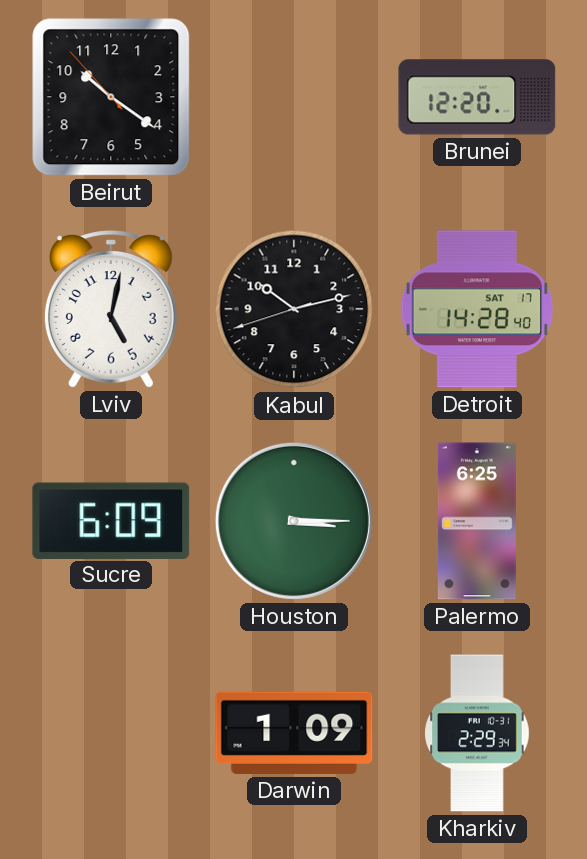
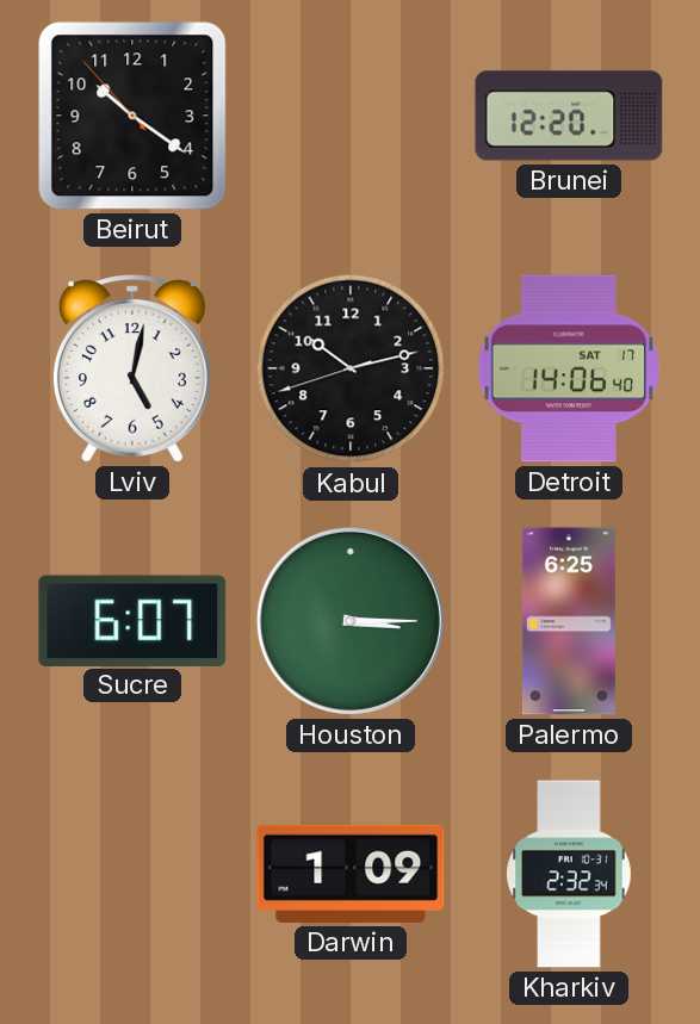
Detroit: 14:28 -> 14:06
Sucre: 6:09 -> 6:07
Kharkiv: 2:29 -> 2:32
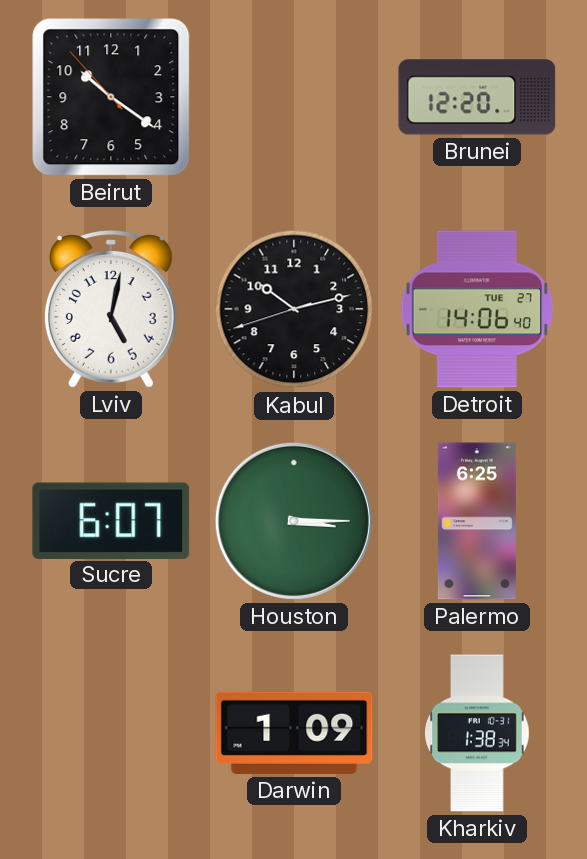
Detroit date: SAT 17 -> TUE 27
Kharkiv: 2:32 -> 1:38
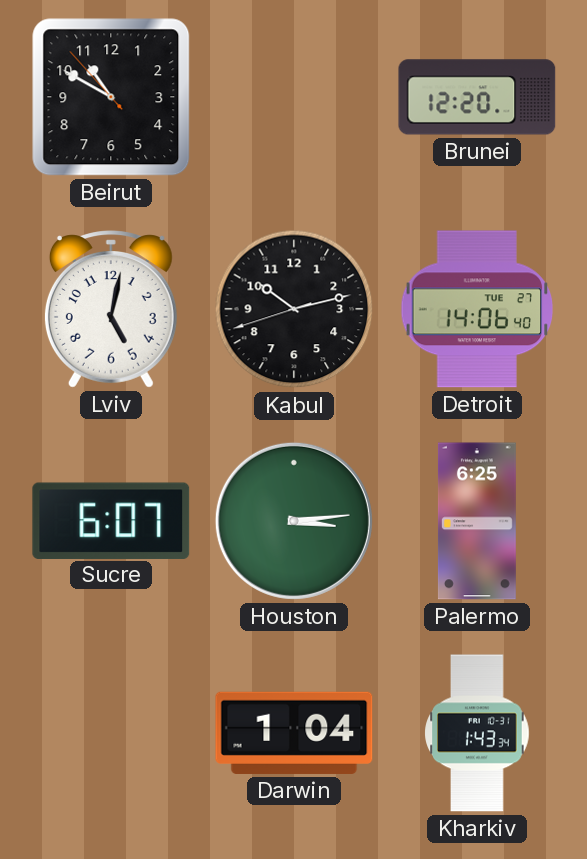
Beirut: 10:20 -> 10:49
Houston: 3:15 -> 3:14
Darwin: 1:09 -> 1:04
Kharkiv: 1:38 -> 1:43
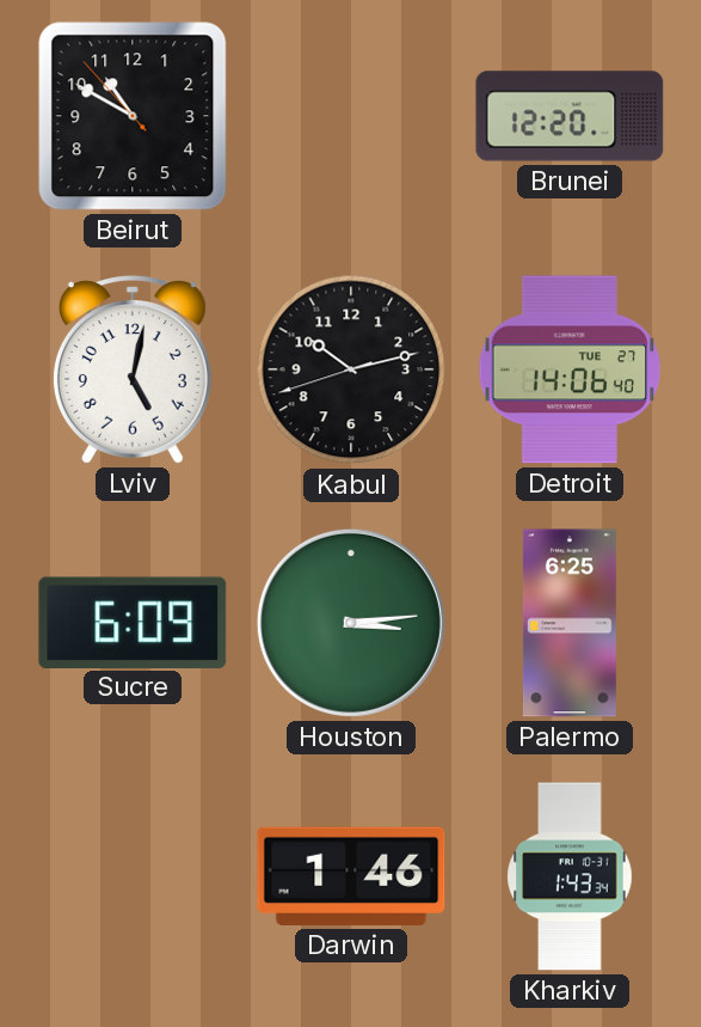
Sucre: 6:07 -> 6:09
Darwin: 1:04 -> 1:46
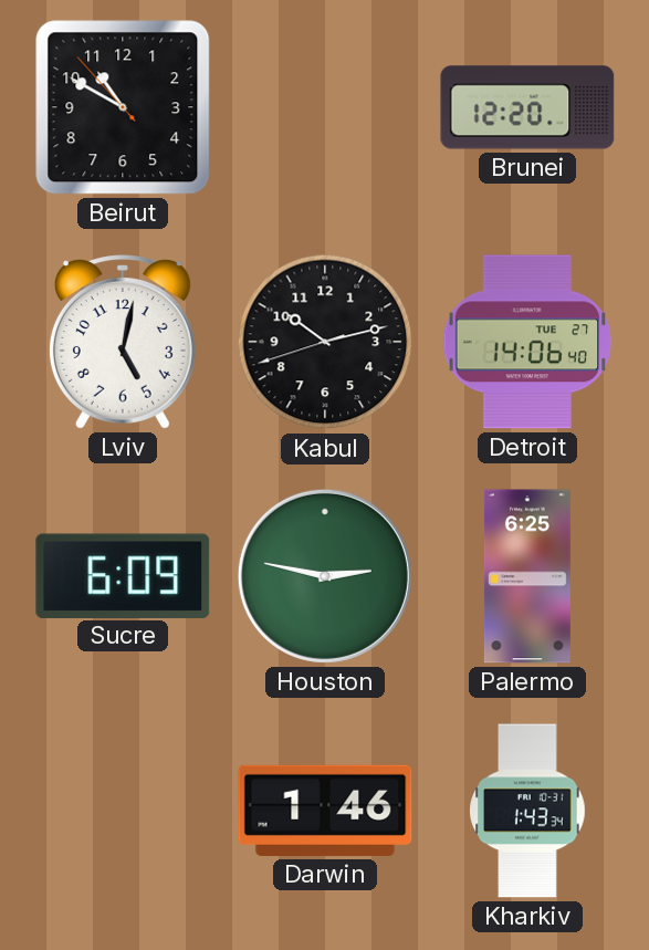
Houston: 3:14 -> 2:47
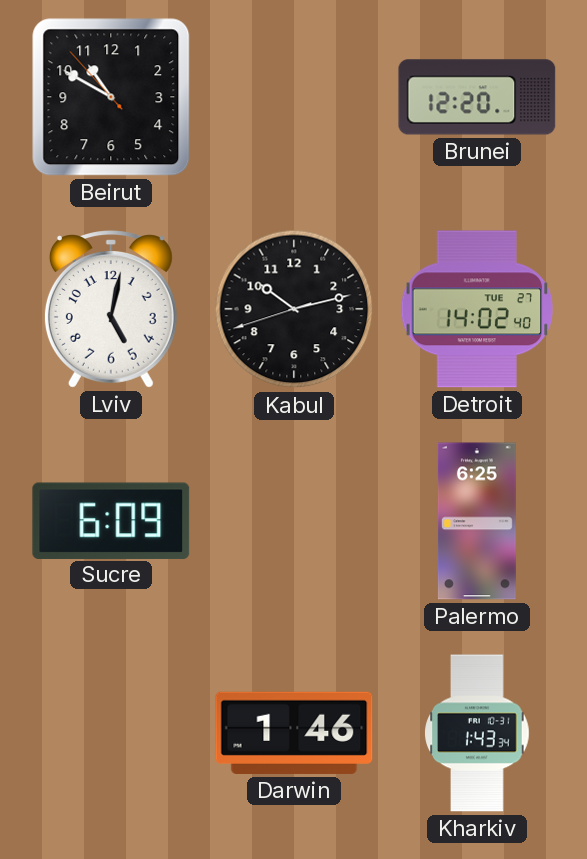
Detroit: 14:06 -> 14:02
Houston: 2:47 -> none
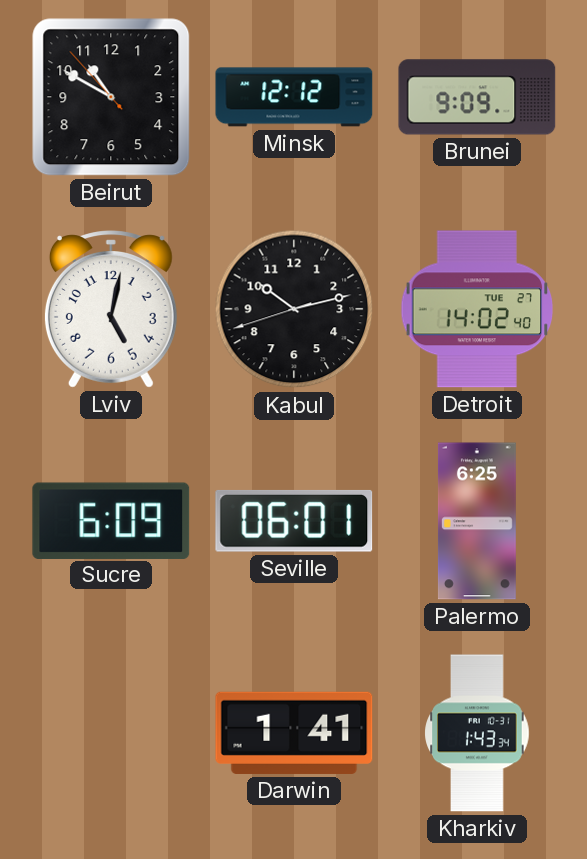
Minsk: none -> 12:12
Brunei: 12:20 -> 9:09
Seville: none -> 06:01
Darwin: 1:46 -> 1:41
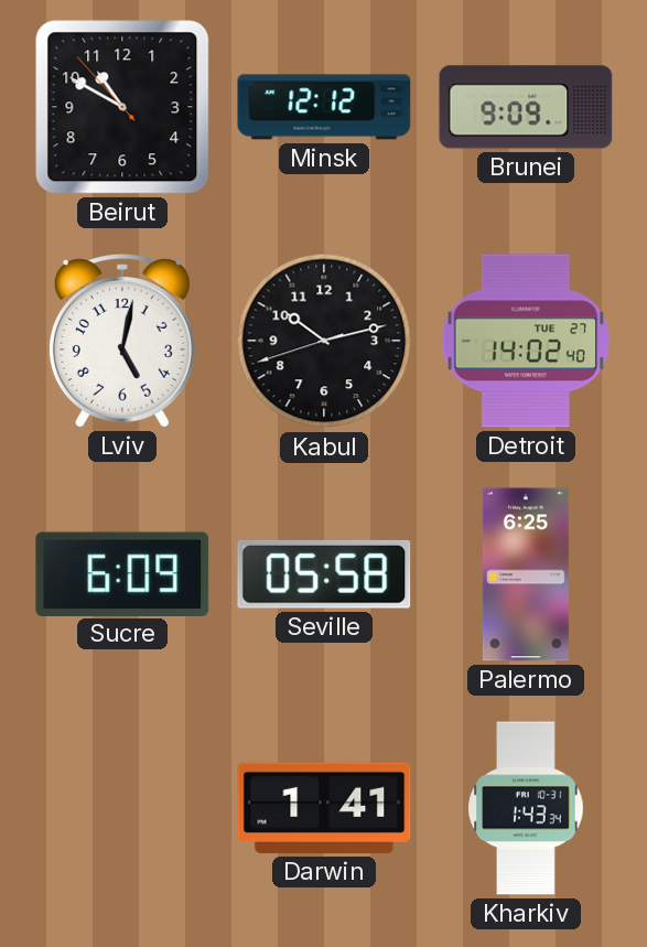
Seville: 06:01 -> 05:58
